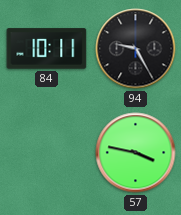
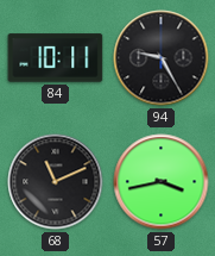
68: none -> 11:11
57: 3:47 -> 3:43
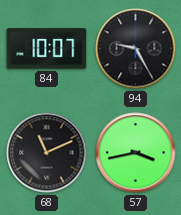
84: 10:11 -> 10:07
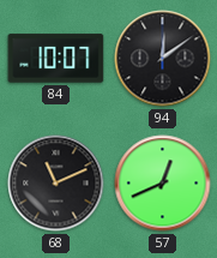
94: 9:25 -> 12:09
57: 3:43 -> 12:41
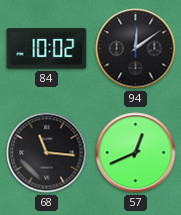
84: 10:07 -> 10:02
68: 11:11 -> 11:16
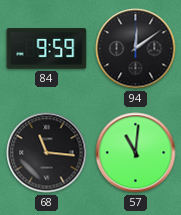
84: 10:02 -> 9:59
57: 12:41 -> 11:01
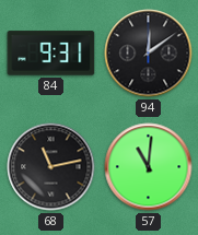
84: 9:59 -> 9:31
68: 11:16 -> 11:13
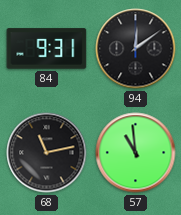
57: 11:01 -> 10:59
